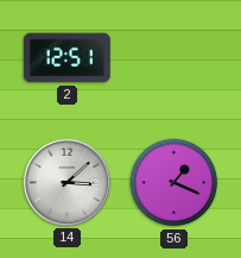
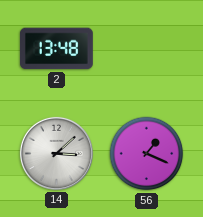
2: 12:51 -> 13:48
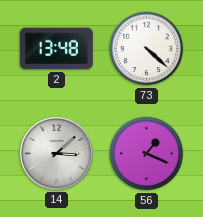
73: none -> 4:22
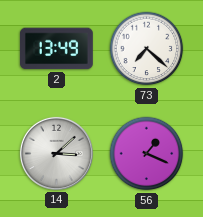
2: 13:48 -> 13:49
73: 4:22 -> 7:22
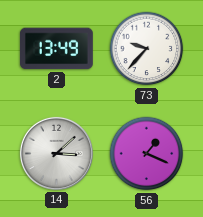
73: 7:22 -> 9:37
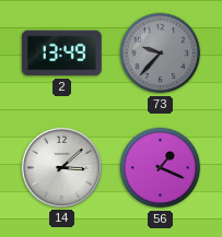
73 dial: white -> grey
